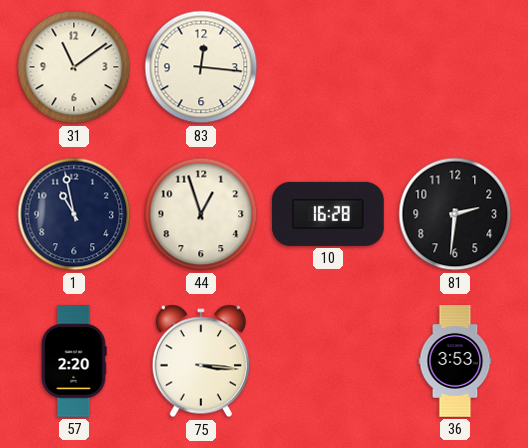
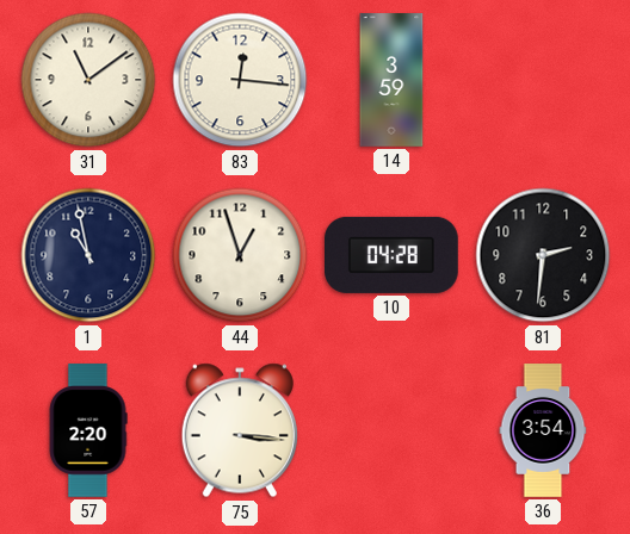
14: none -> 3:59
10: 16:28 -> 04:28
36: 3:53 -> 3:54
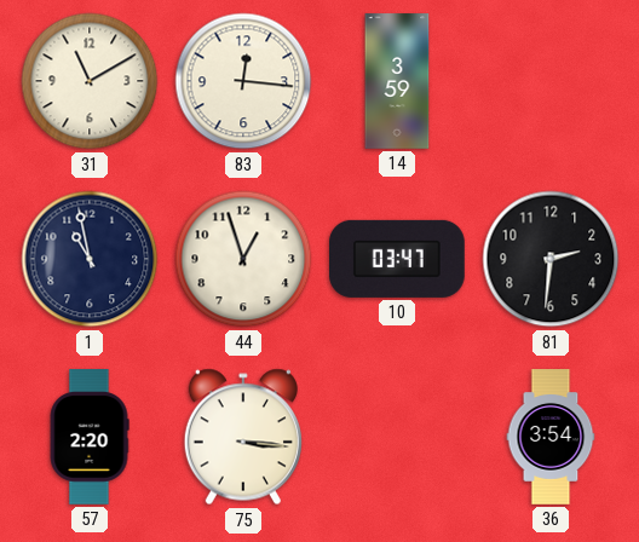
31: 11:09 -> 11:10
10: 04:28 -> 03:47
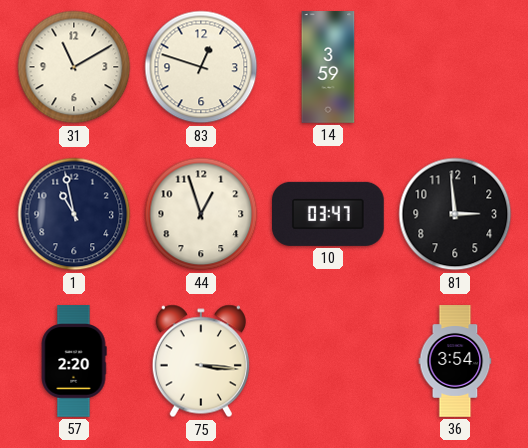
83: 12:16 -> 12:48
81: 2:31 -> 2:59
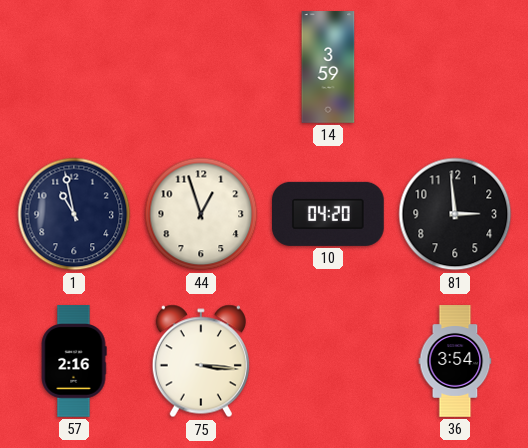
31: 11:10 -> none
83: 12:48 -> none
10: 03:47 -> 04:20
57: 2:20 -> 2:16
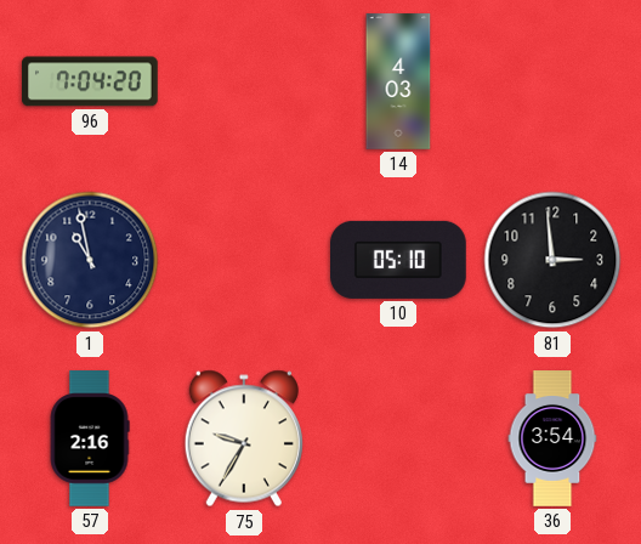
96: none -> 7:04
14: 3:59 -> 4:03
44: 12:57 -> none
10: 04:20 -> 05:10
75: 3:16 -> 9:35
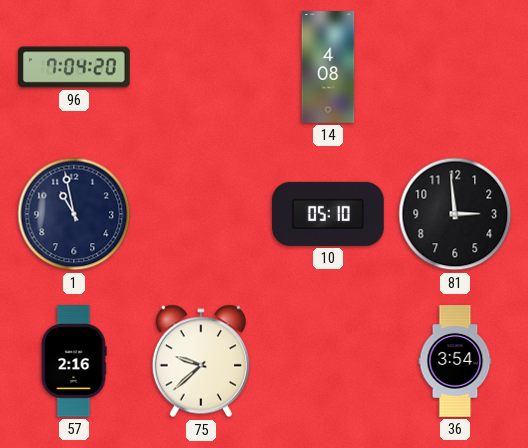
14: 4:03 -> 4:08
75: 9:35 -> 9:38
